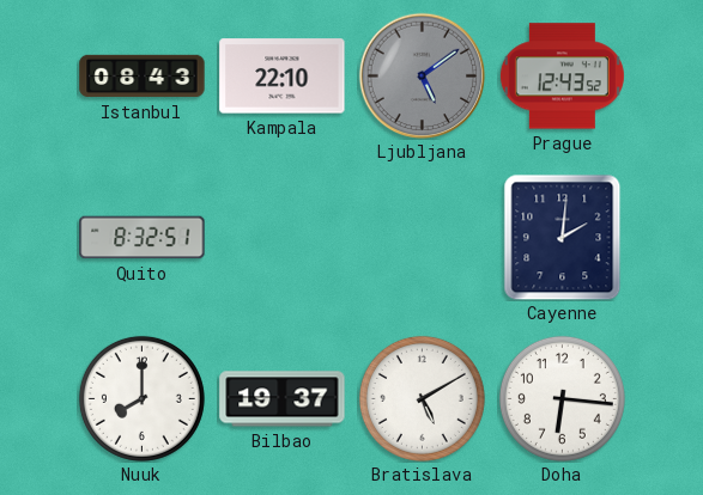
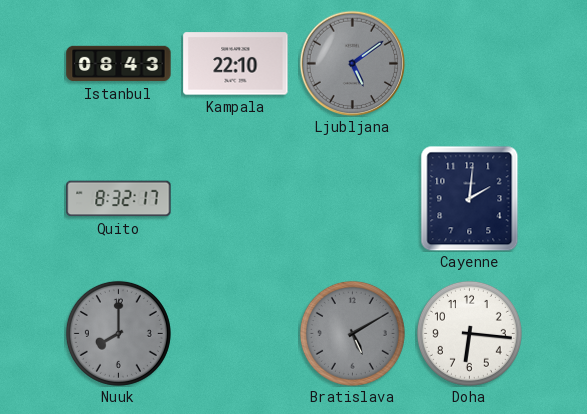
Prague: 12:43 -> none
Quito: 8:32:51 -> 8:32:17
Nuuk dial: white -> grey
Bilbao: 19:37 -> none
Bratislava dial: white -> grey
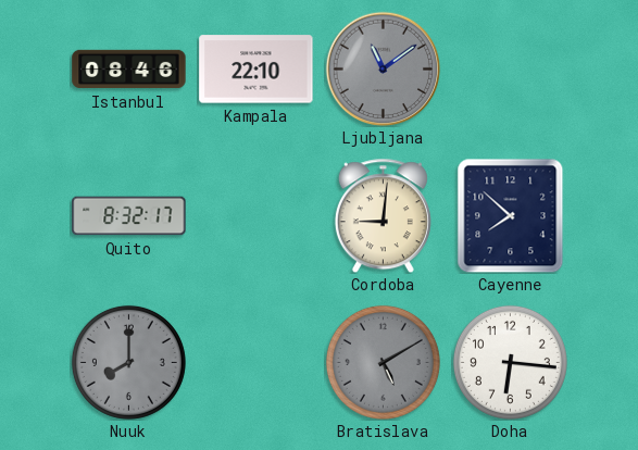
Istanbul: 08:43 -> 08:46
Ljubljana: 5:09 -> 11:09
Cordoba: none -> 9:01
Cayenne: 2:01 -> 7:52
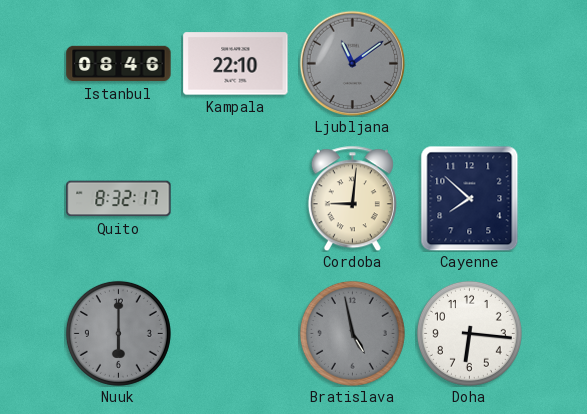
Nuuk: 8:00 -> 6:00
Bratislava: 5:10 -> 4:58
